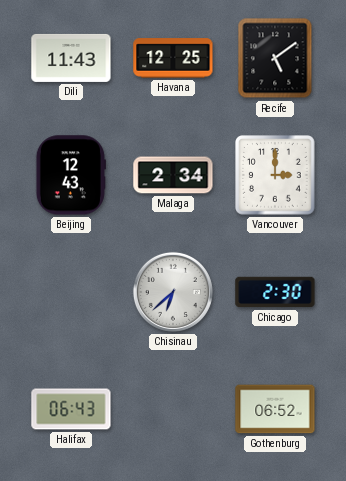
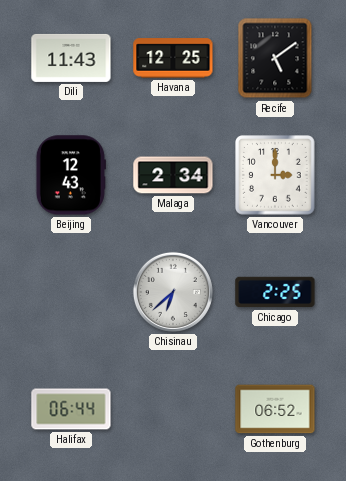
Chicago: 2:30 -> 2:25
Halifax: 06:43 -> 06:44
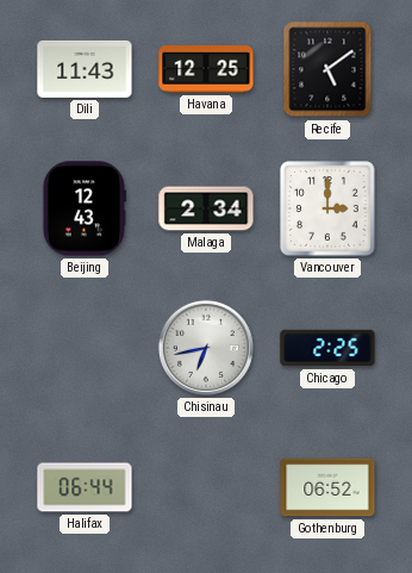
Chisinau: 6:38 -> 6:43
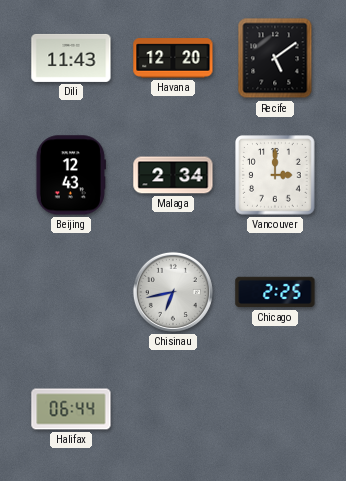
Havana: 12:25 -> 12:20
Gothenburg: 06:52 -> none
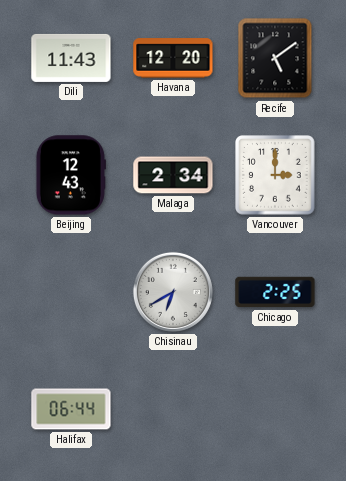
Chisinau: 6:43 -> 6:40
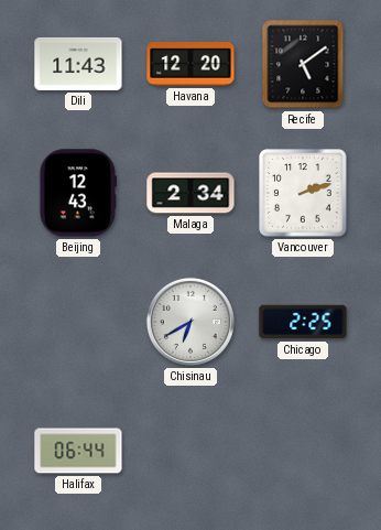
Vancouver: 3:00 -> 2:12
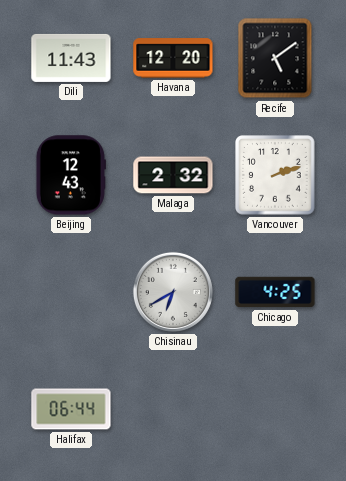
Malaga: 2:34 -> 2:32
Chicago: 2:25 -> 4:25
